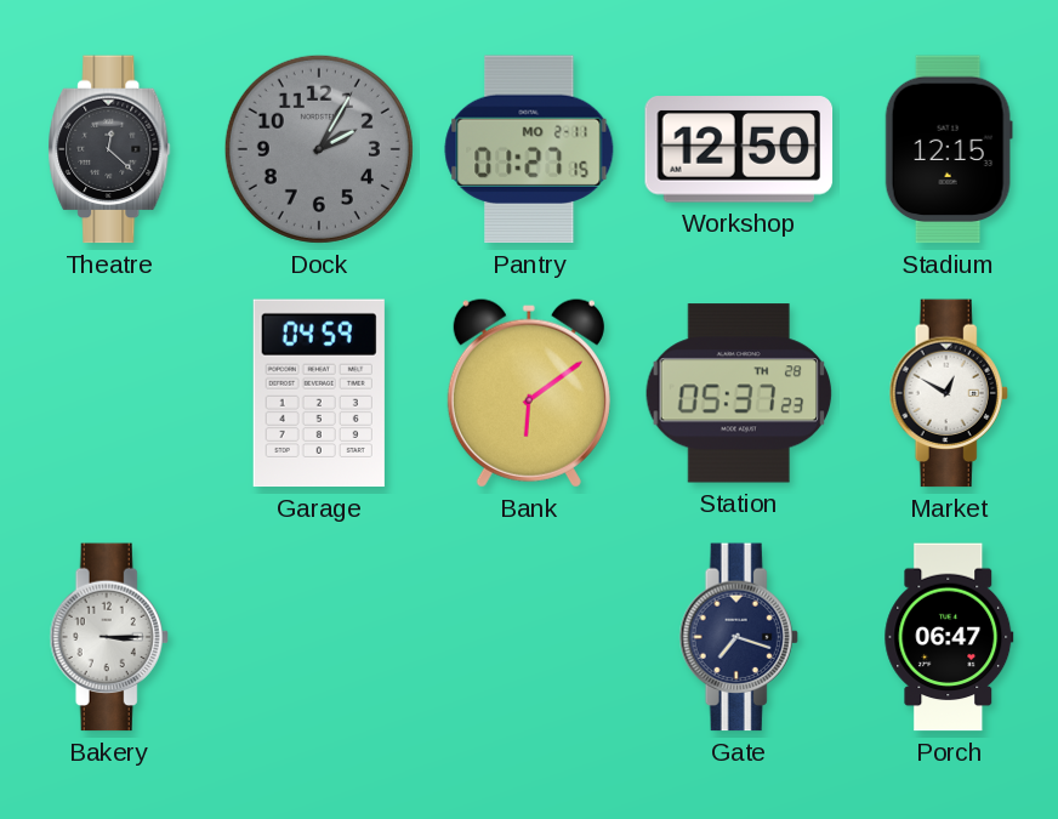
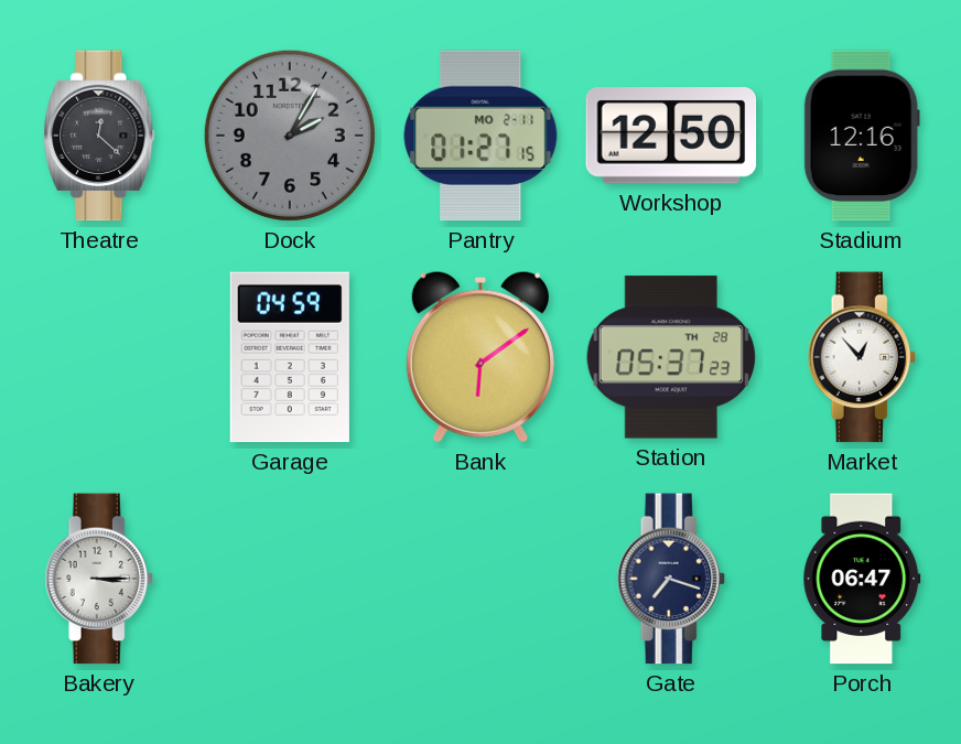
Stadium: 12:15 -> 12:16
Market: 12:50 -> 12:53
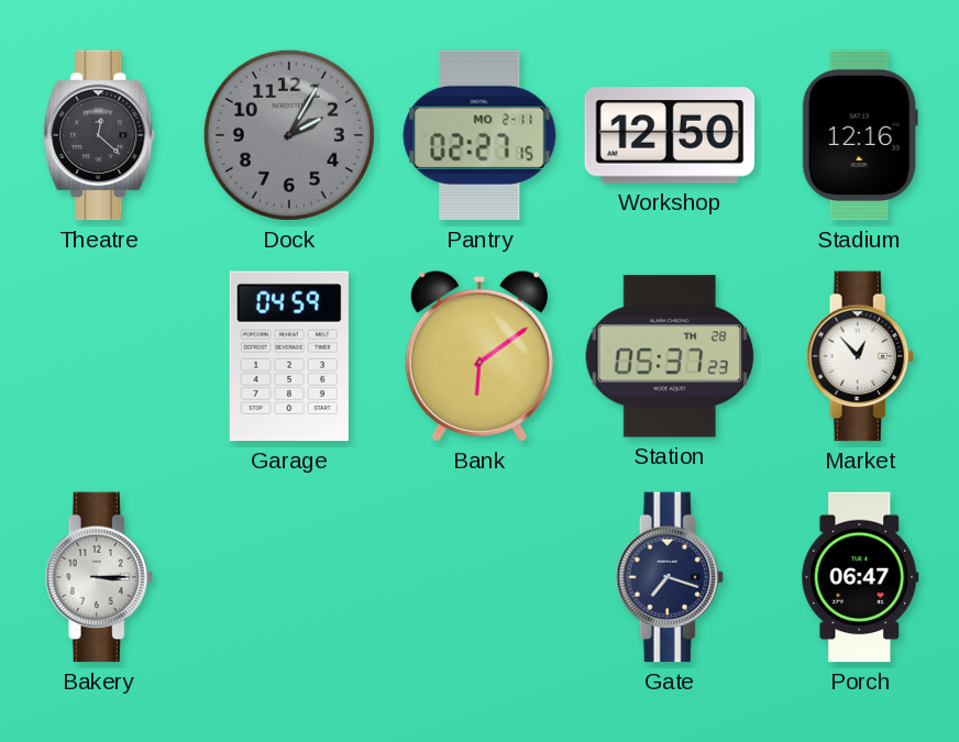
Pantry: 01:27 -> 02:27
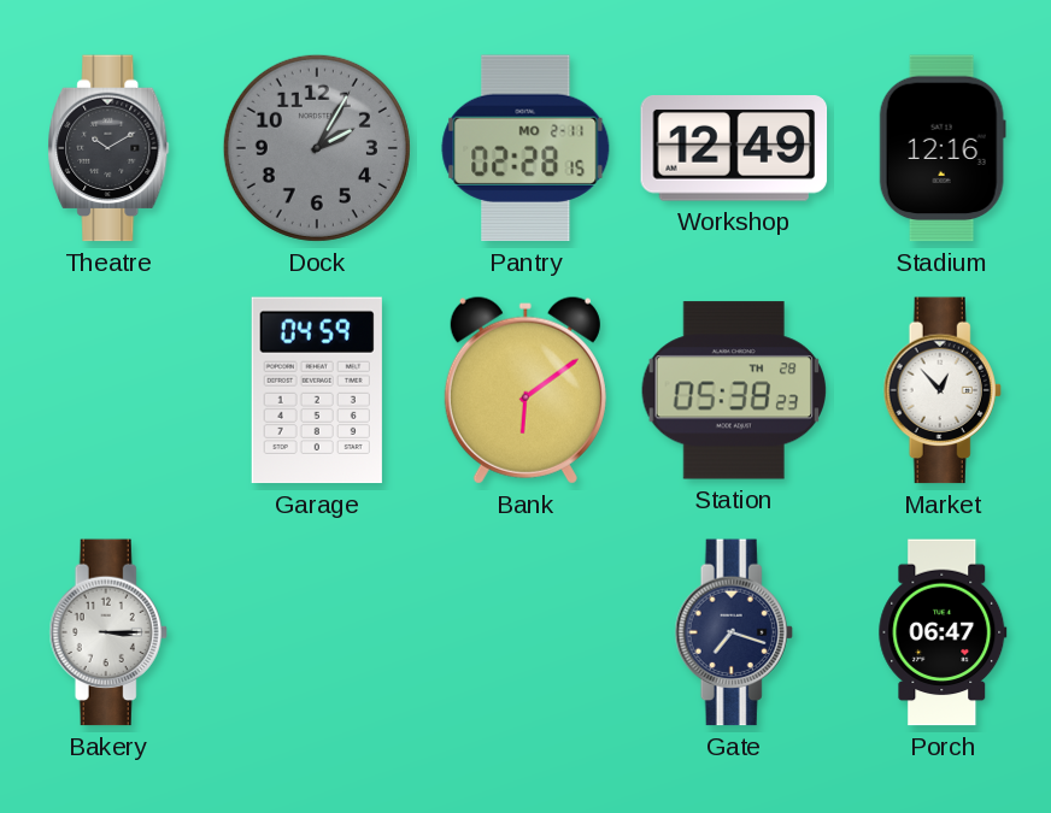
Theatre: 12:22 -> 10:10
Pantry: 02:27 -> 02:28
Workshop: 12:50 -> 12:49
Station: 05:37 -> 05:38
